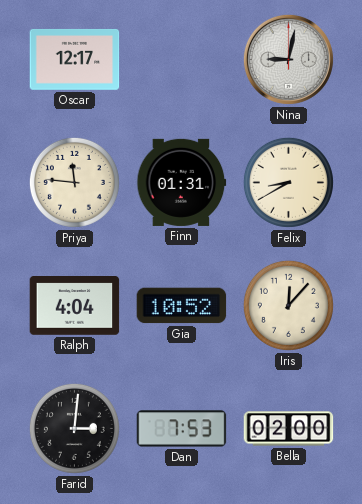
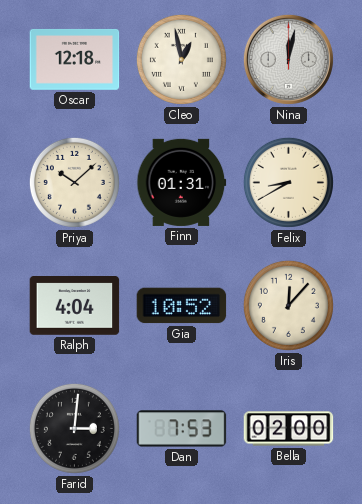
Oscar: 12:17 -> 12:18
Cleo: none -> 12:58
Nina: 9:02 -> 12:02
Priya: 11:46 -> 10:08
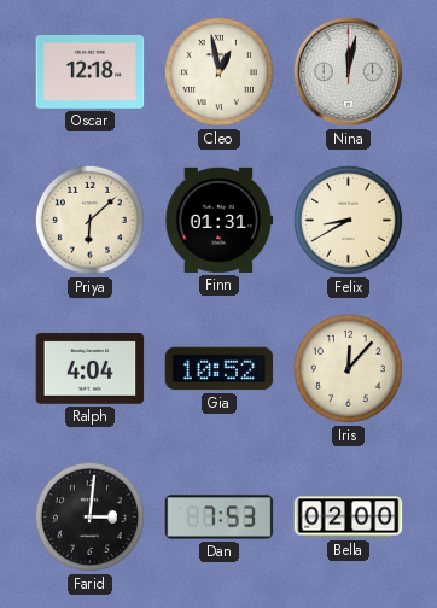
Priya: 10:08 -> 6:08
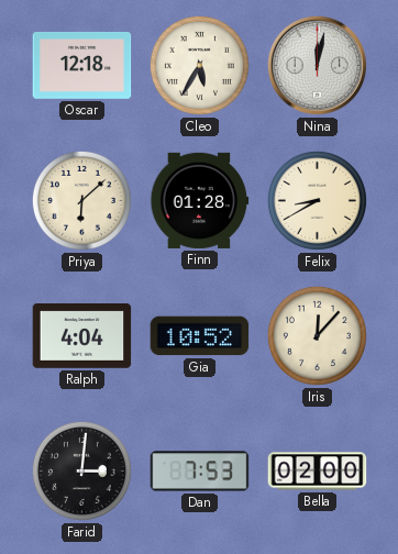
Cleo: 12:58 -> 5:35
Finn: 01:31 -> 01:28
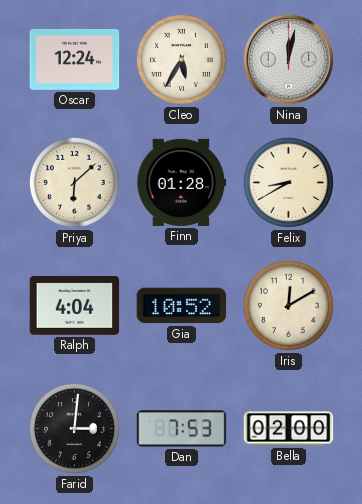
Oscar: 12:18 -> 12:24
Iris: 12:07 -> 12:10
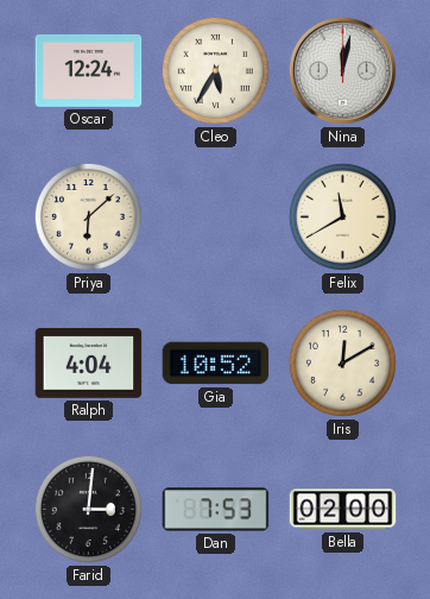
Finn: 01:28 -> none
Felix: 8:40 -> 11:40
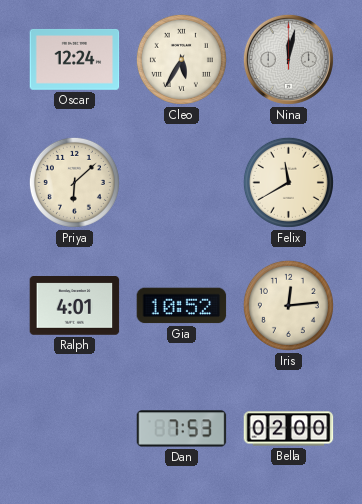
Ralph: 4:04 -> 4:01
Iris: 12:10 -> 12:14
Farid: 3:01 -> none
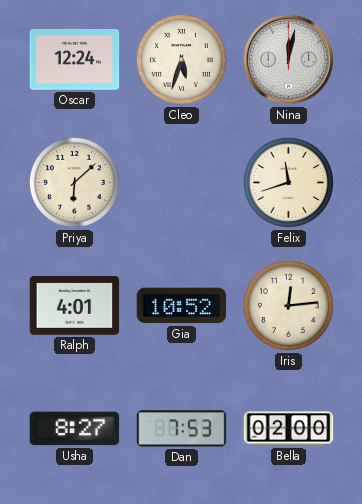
Cleo: 5:35 -> 5:33
Felix: 11:40 -> 11:42
Usha: none -> 8:27
